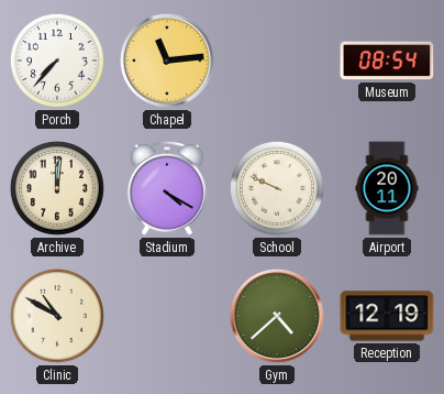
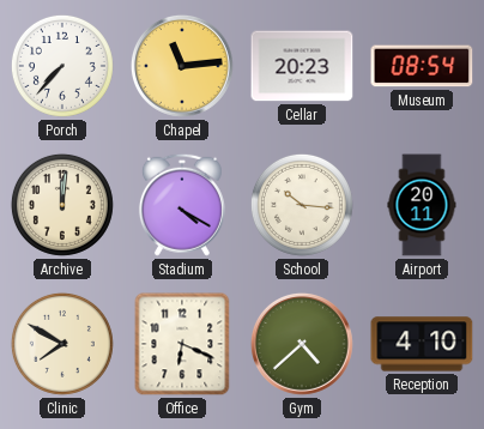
Cellar: none -> 20:23
School: 9:49 -> 10:16
Clinic: 10:50 -> 7:50
Office: none -> 6:19
Reception: 12:19 -> 4:10
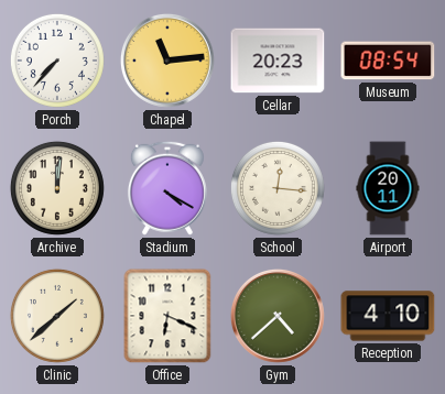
School: 10:16 -> 12:16
Clinic: 7:50 -> 1:38
